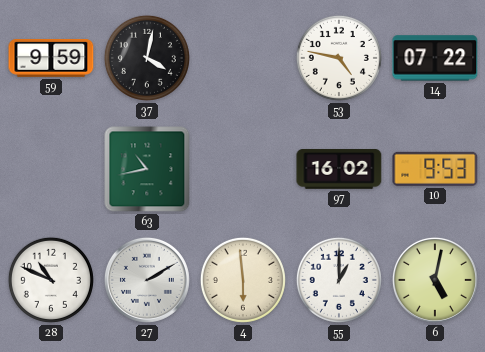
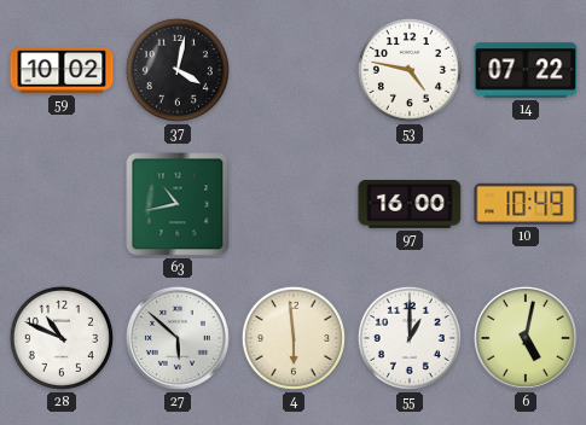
59: 9:59 -> 10:02
97: 16:02 -> 16:00
10: 9:53 -> 10:49
27: 2:10 -> 5:52
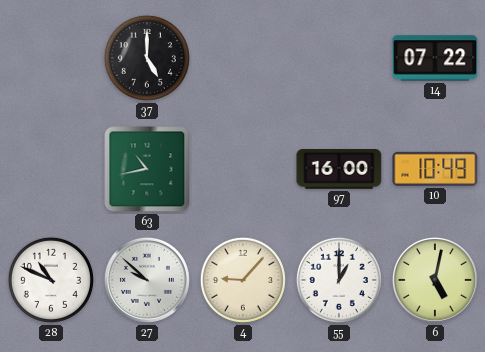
59: 10:02 -> none
37: 4:02 -> 5:00
53: 4:47 -> none
27: 5:52 -> 9:52
4: 5:59 -> 9:07
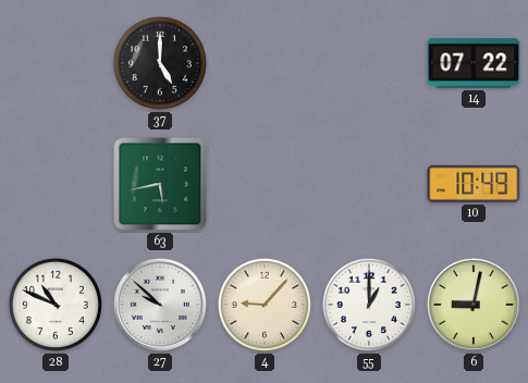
63: 10:43 -> 5:43
97: 16:00 -> none
6: 5:02 -> 9:02
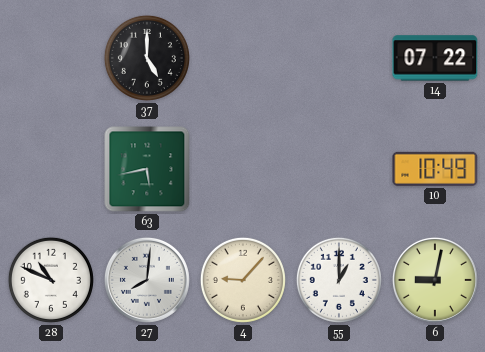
27: 9:52 -> 8:01
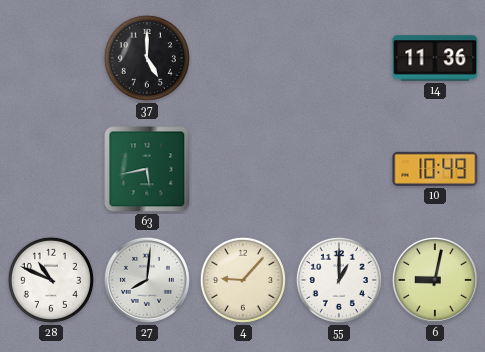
14: 07:22 -> 11:36
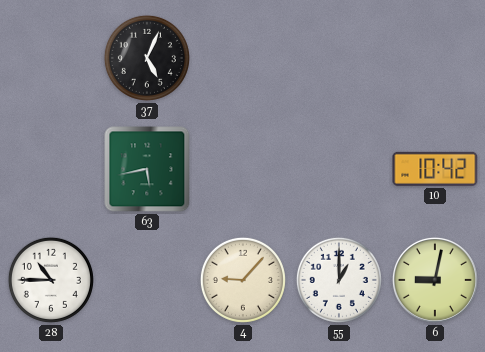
37: 5:00 -> 5:04
14: 11:36 -> none
10: 10:49 -> 10:42
28: 10:49 -> 10:45
27: 8:01 -> none
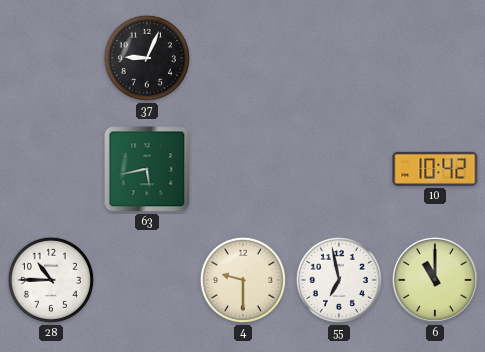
37: 5:04 -> 9:04
4: 9:07 -> 9:30
55: 1:00 -> 6:58
6: 9:02 -> 11:00
